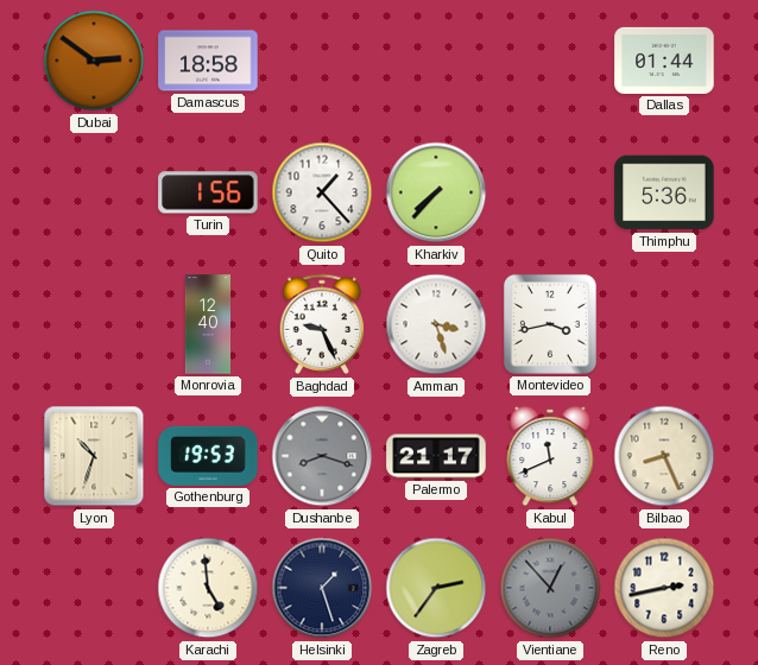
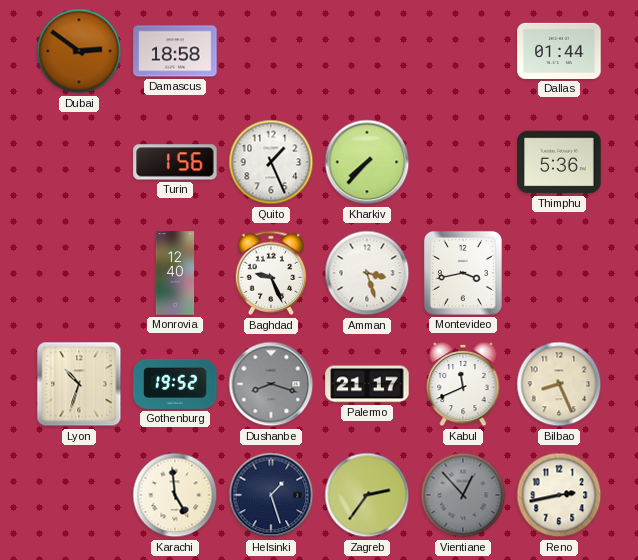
Quito: 1:23 -> 1:26
Gothenburg: 19:53 -> 19:52
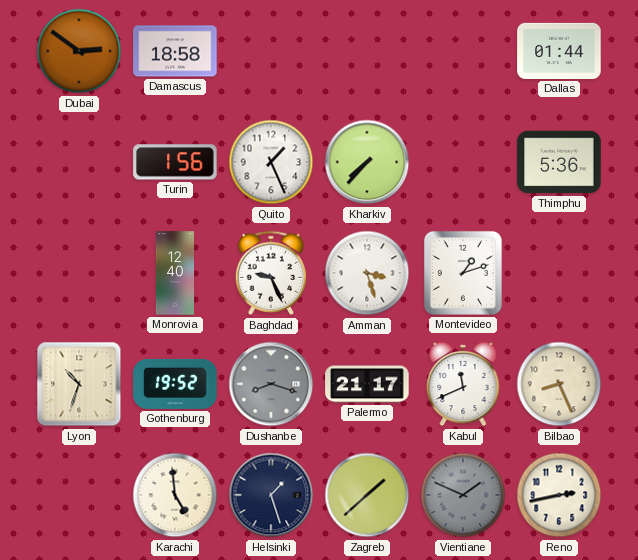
Montevideo: 3:43 -> 1:12
Zagreb: 2:36 -> 1:38
Vientiane: 12:53 -> 1:49
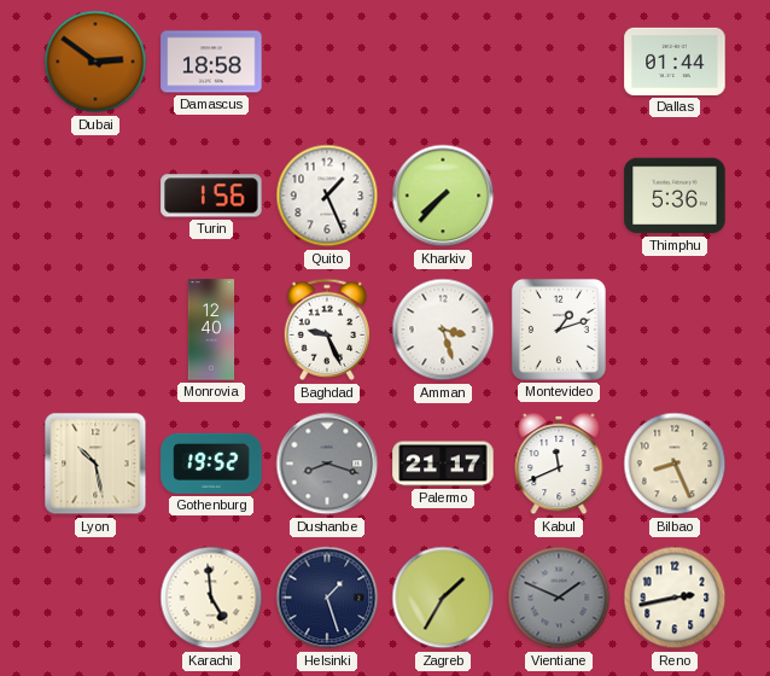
Lyon: 10:33 -> 10:28
Zagreb: 1:38 -> 1:35
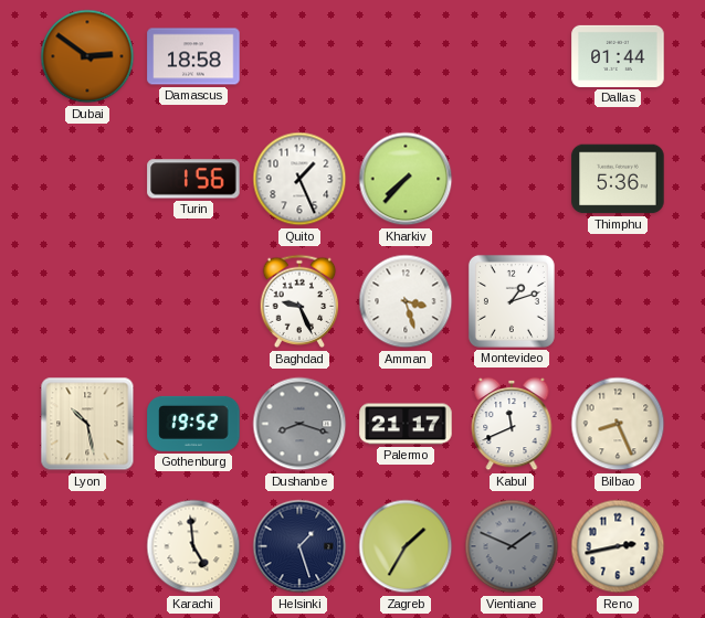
Monrovia: 12:40 -> none
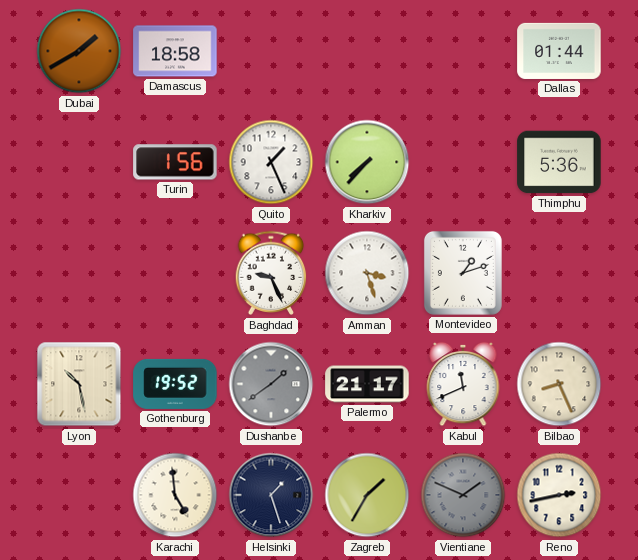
Dubai: 2:51 -> 1:40
Dushanbe: 8:18 -> 1:39
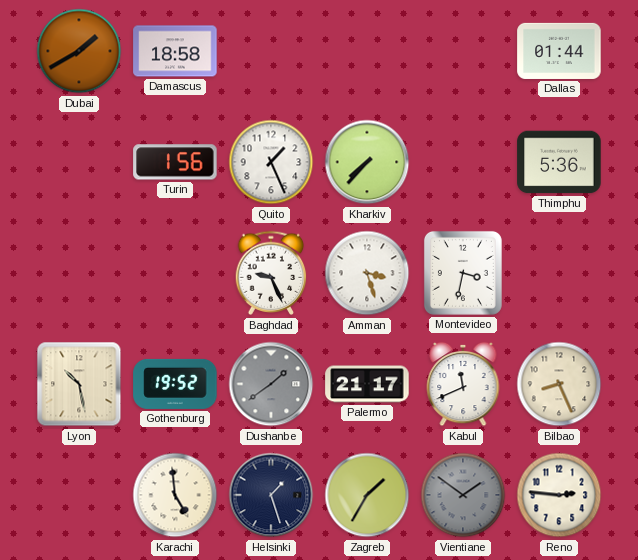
Montevideo: 1:12 -> 3:32
Vientiane: 1:49 -> 1:51
Reno: 2:43 -> 2:46
